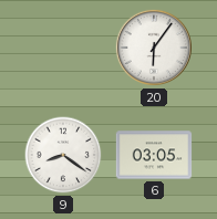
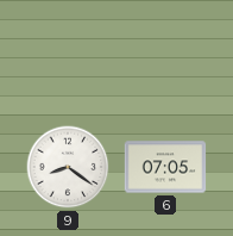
20: 6:06 -> none
6: 03:05 -> 07:05
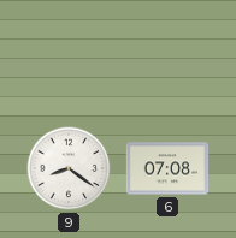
6: 07:05 -> 07:08
